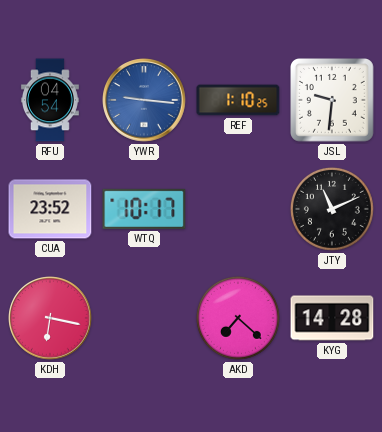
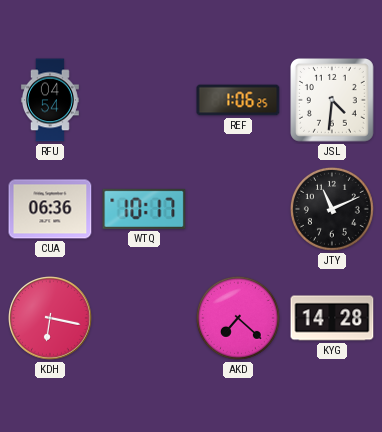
YWR: 9:16 -> none
REF: 1:10 -> 1:06
JSL: 9:31 -> 4:31
CUA: 23:52 -> 06:36
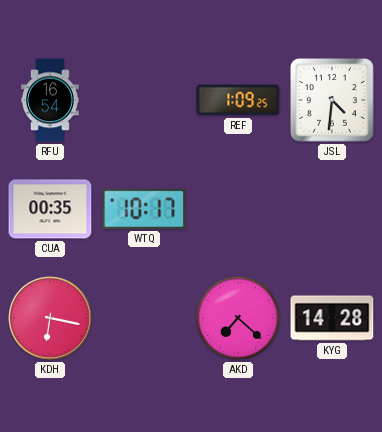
RFU: 04:54 -> 16:54
REF: 1:06 -> 1:09
CUA: 06:36 -> 00:35
JTY: 11:11 -> none
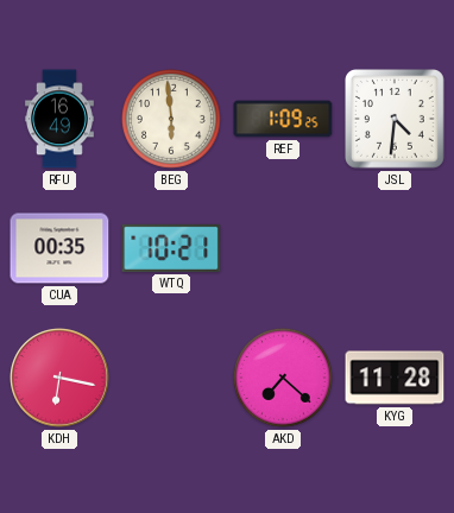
RFU: 16:54 -> 16:49
BEG: none -> 5:59
WTQ: 10:17 -> 10:21
KYG: 14:28 -> 11:28
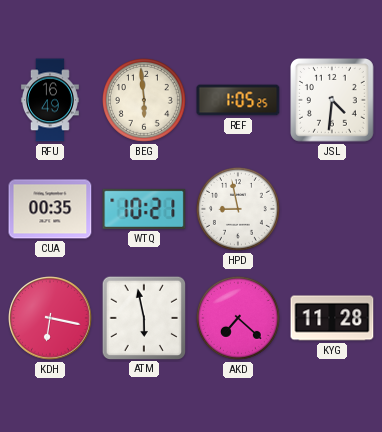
REF: 1:09 -> 1:05
HPD: none -> 8:58
ATM: none -> 5:58
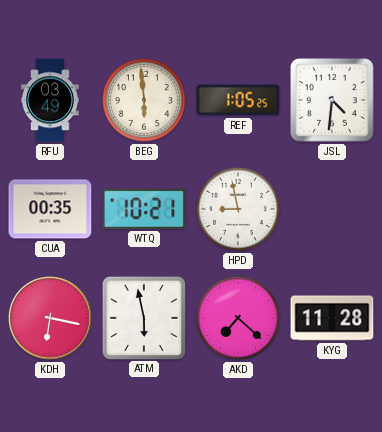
RFU: 16:49 -> 03:49
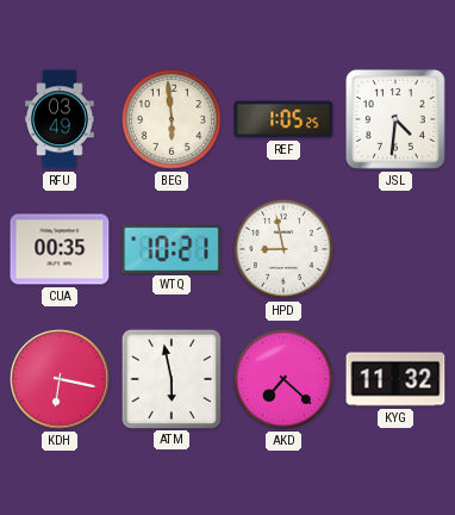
KYG: 11:28 -> 11:32
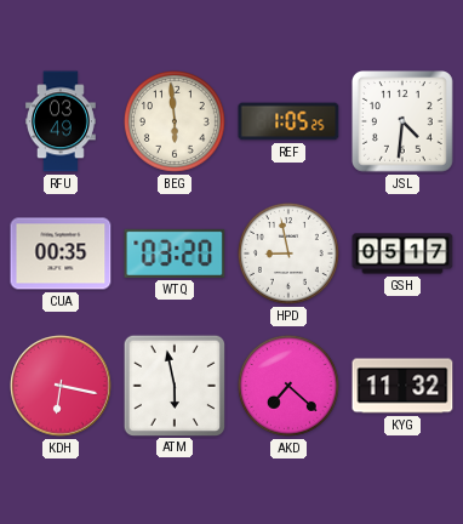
WTQ: 10:21 -> 03:20
GSH: none -> 05:17
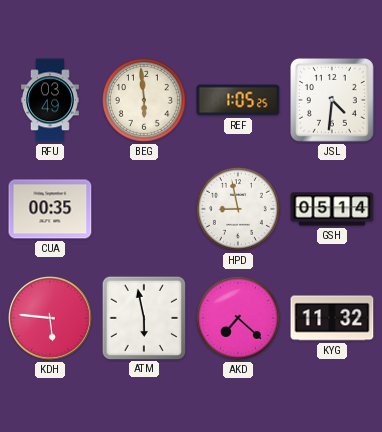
WTQ: 03:20 -> none
GSH: 05:17 -> 05:14
KDH: 6:17 -> 5:46
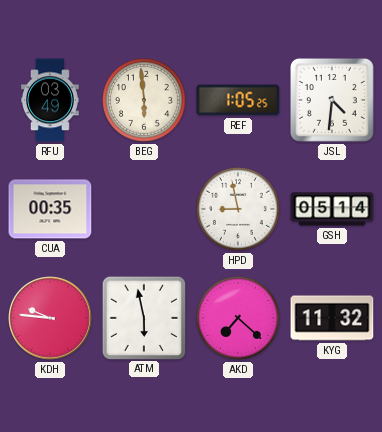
KDH: 5:46 -> 9:46
